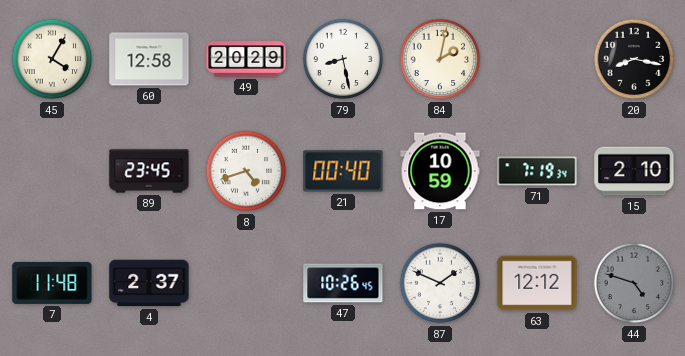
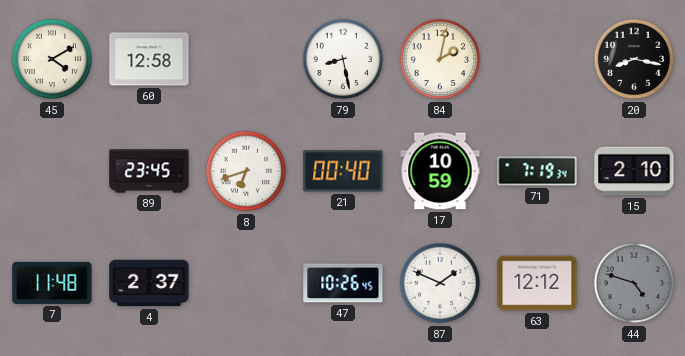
45: 4:05 -> 4:10
49: 20:29 -> none
8: 4:42 -> 6:42
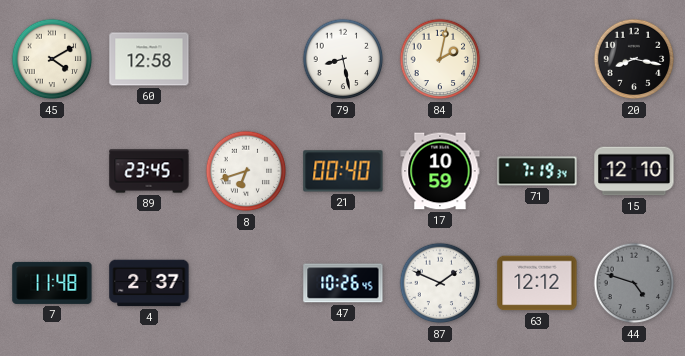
15: 2:10 -> 12:10
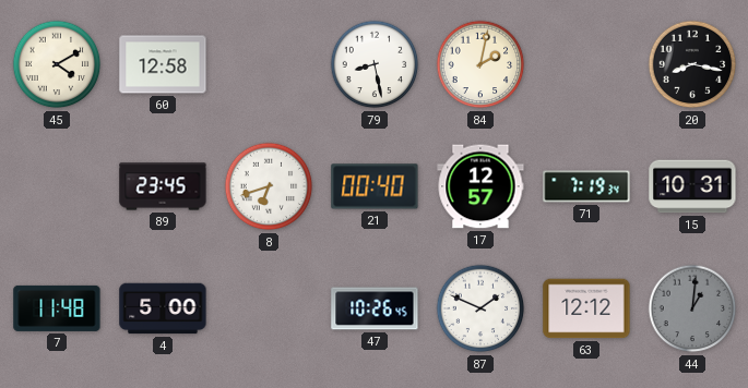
17: 10:59 -> 12:57
15: 12:10 -> 10:31
4: 2:37 -> 5:00
44: 4:48 -> 1:01
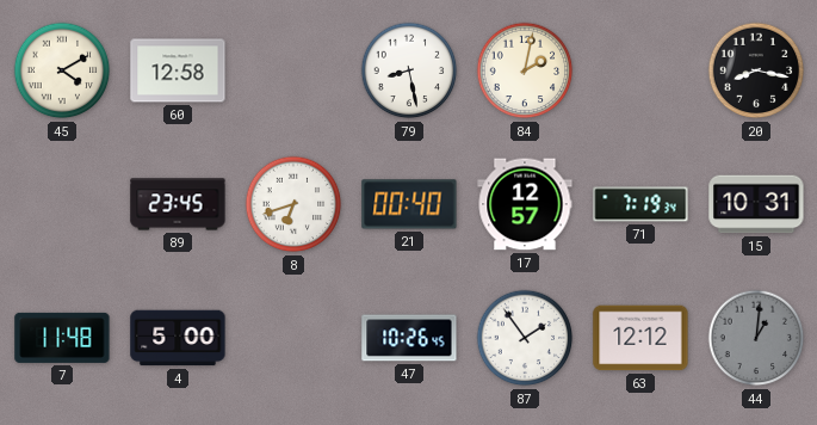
87: 1:49 -> 1:54
